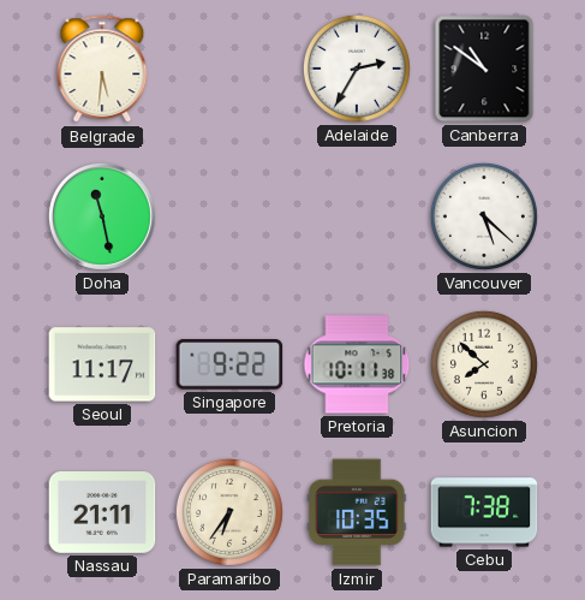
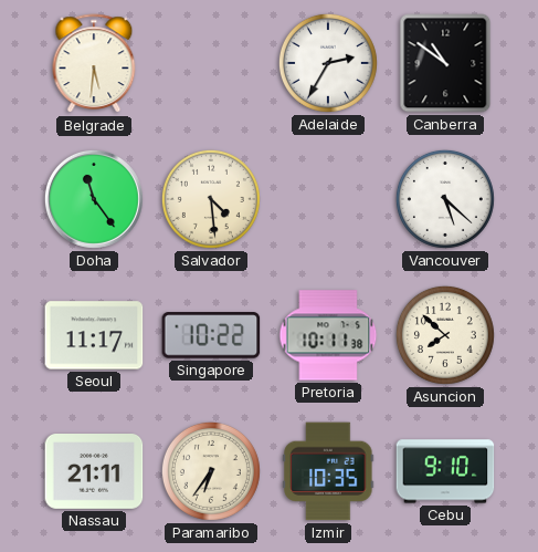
Doha: 11:28 -> 11:24
Salvador: none -> 4:29
Singapore: 9:22 -> 10:22
Cebu: 7:38 -> 9:10
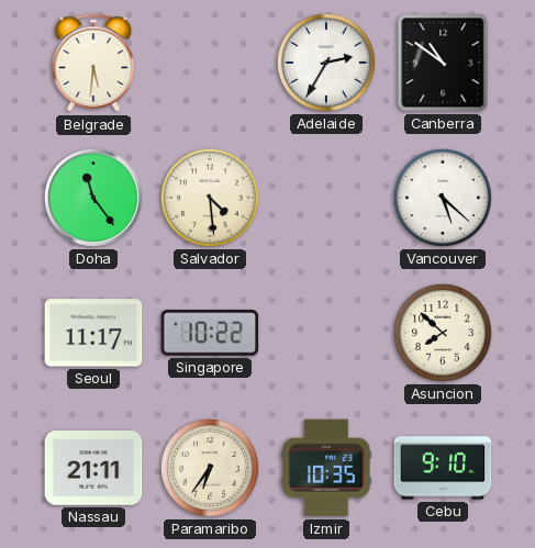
Pretoria: 10:11 -> none
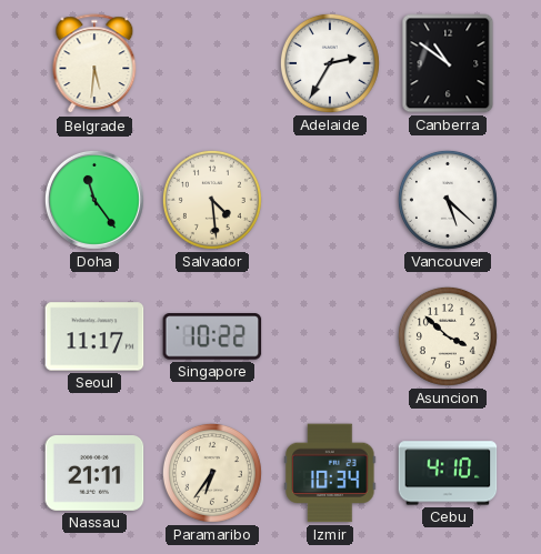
Asuncion: 7:52 -> 3:52
Izmir: 10:35 -> 10:34
Cebu: 9:10 -> 4:10
